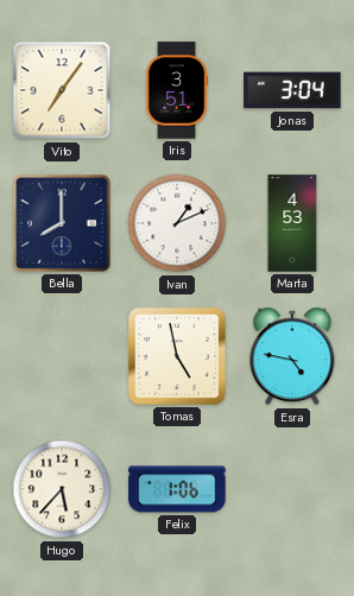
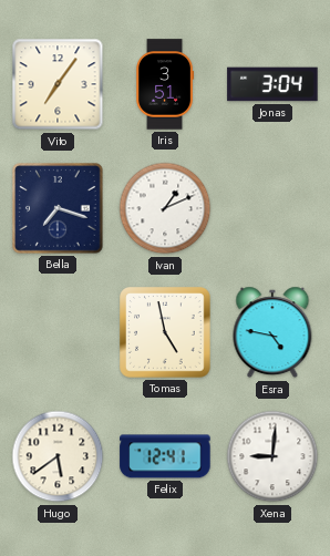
Bella: 8:00 -> 7:18
Marta: 4:53 -> none
Hugo: 5:37 -> 5:39
Felix: 1:06 -> 12:41
Xena: none -> 9:01
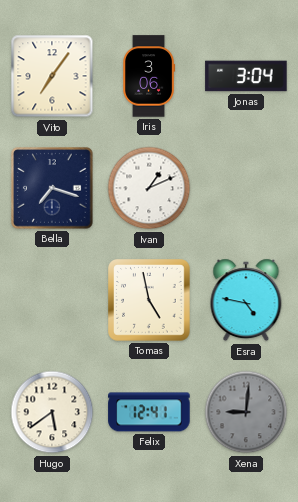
Iris: 3:51 -> 3:06
Xena dial: white -> grey
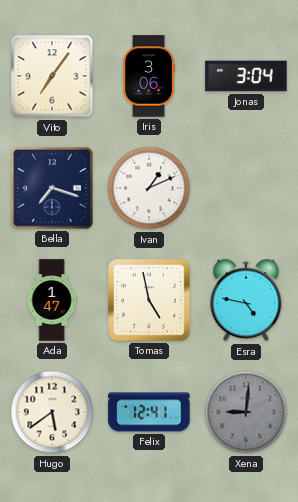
Ada: none -> 1:47
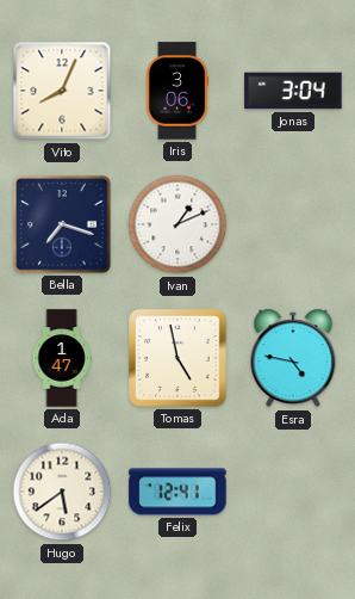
Vito: 7:06 -> 8:04
Xena: 9:01 -> none
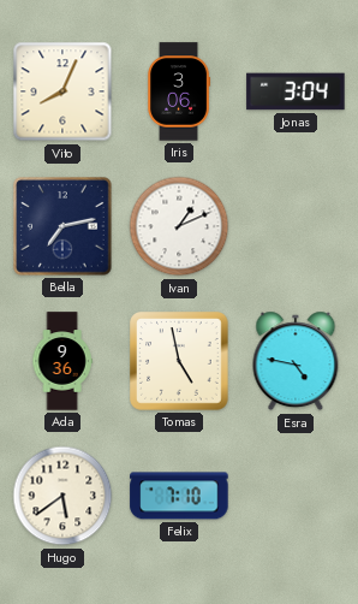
Bella: 7:18 -> 7:13
Ada: 1:47 -> 9:36
Felix: 12:41 -> 7:10
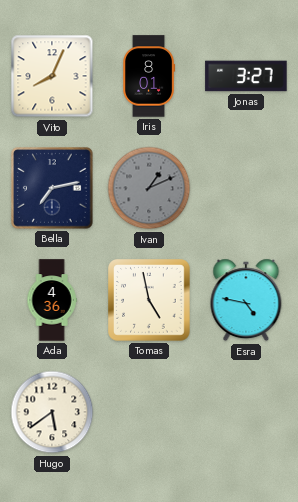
Iris: 3:06 -> 8:01
Jonas: 3:04 -> 3:27
Ivan dial: white -> grey
Ada: 9:36 -> 4:36
Felix: 7:10 -> none
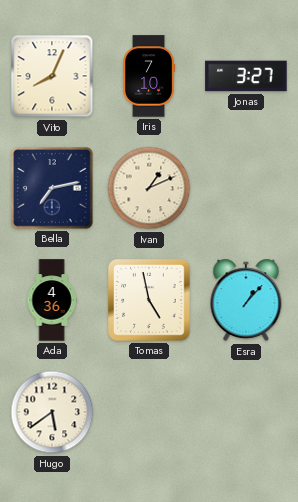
Iris: 8:01 -> 7:10
Ivan dial: grey -> cream
Esra: 4:47 -> 1:07
